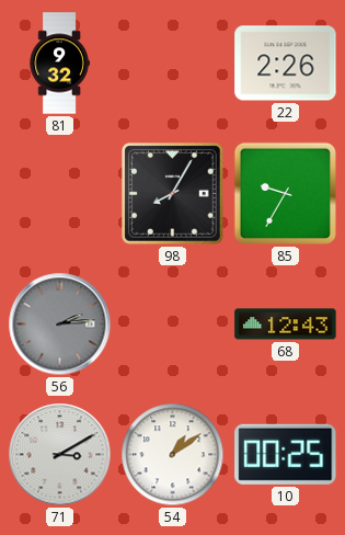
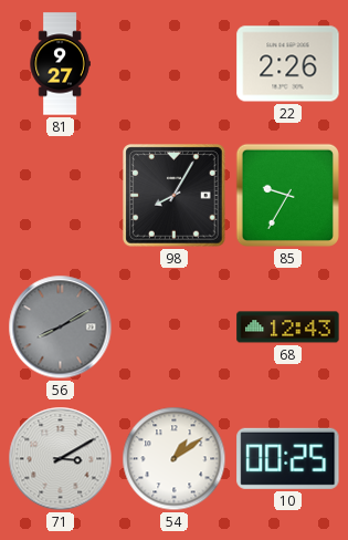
81: 9:32 -> 9:27
56: 2:14 -> 8:10
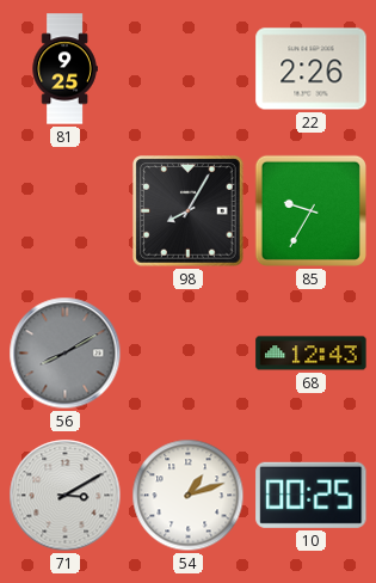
81: 9:27 -> 9:25
54: 1:09 -> 1:12
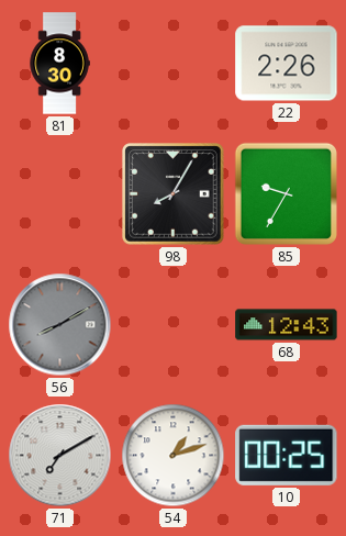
81: 9:25 -> 8:30
71: 3:10 -> 7:10
